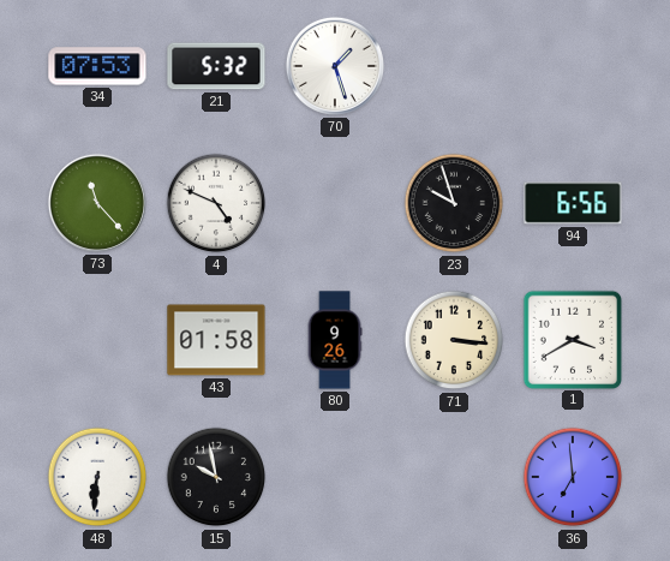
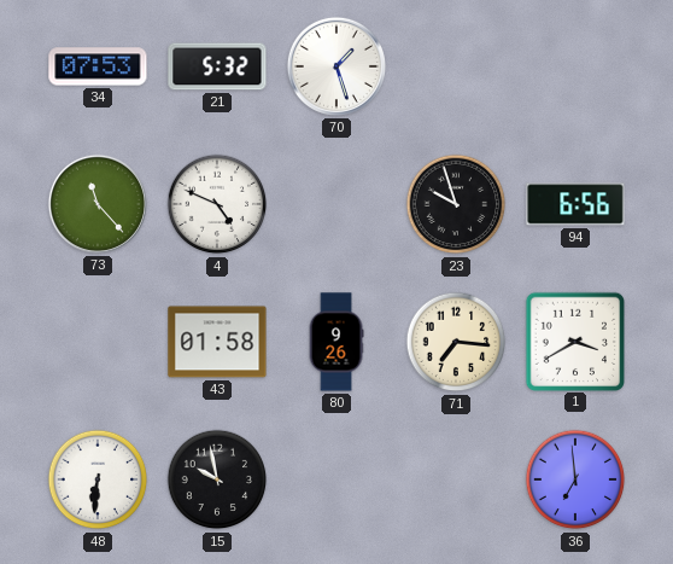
71: 3:16 -> 7:16
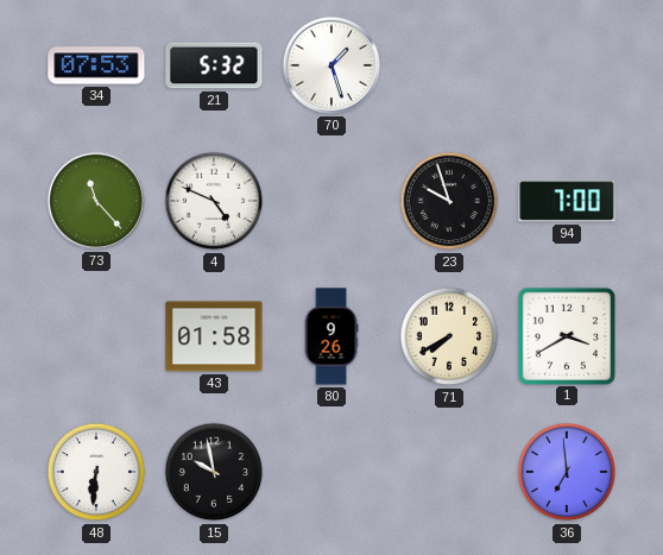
94: 6:56 -> 7:00
71: 7:16 -> 7:40
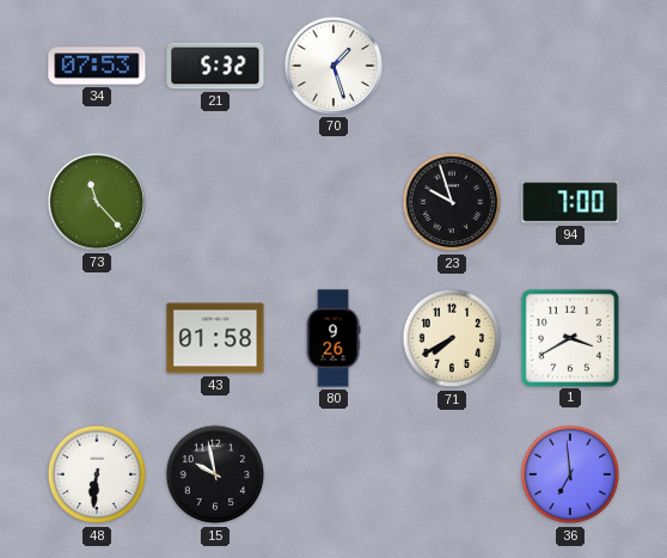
4: 4:49 -> none
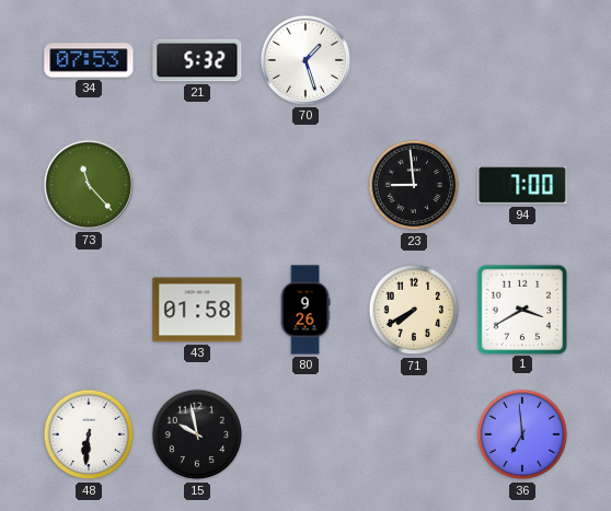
23: 9:57 -> 8:59
